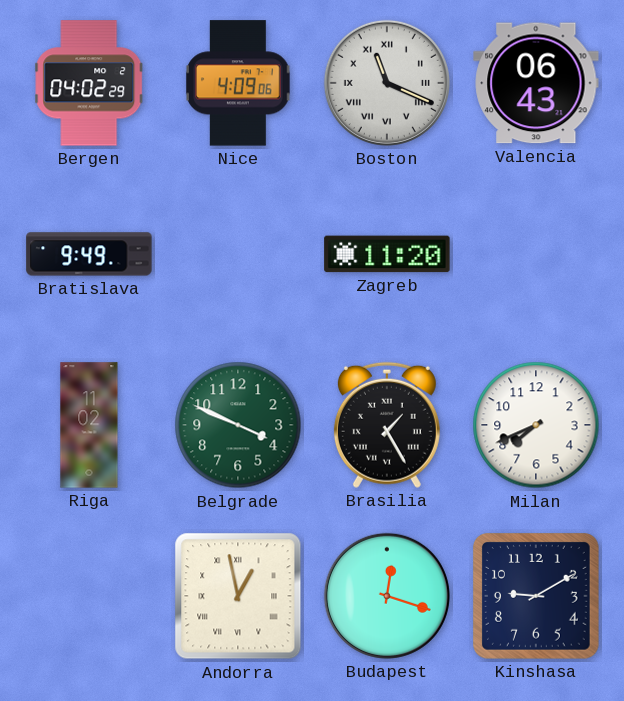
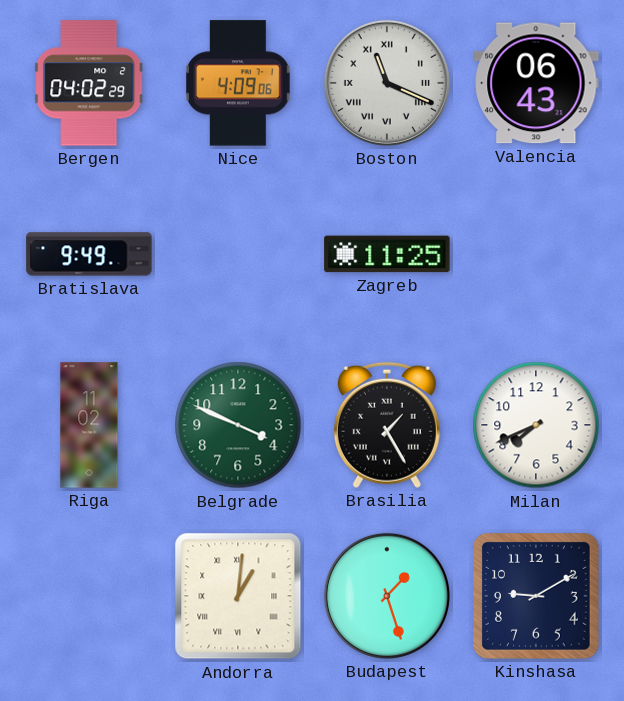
Zagreb: 11:20 -> 11:25
Andorra: 12:58 -> 1:01
Budapest: 12:18 -> 1:27
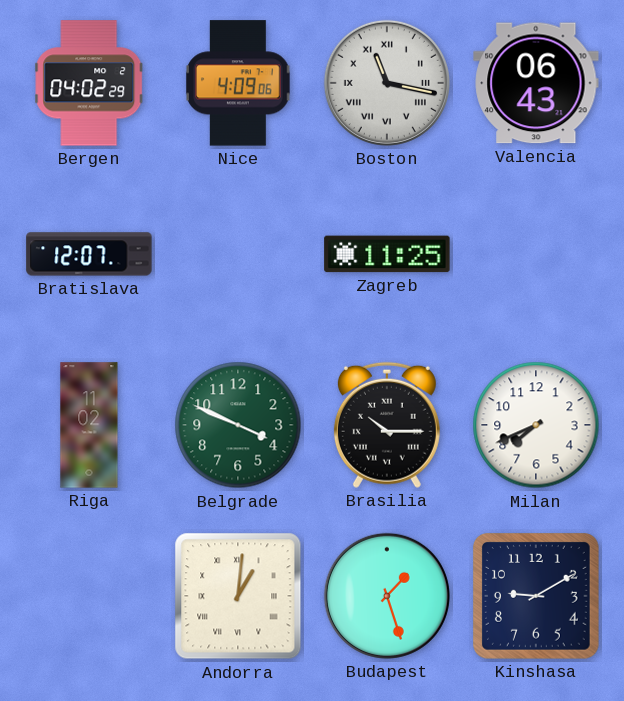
Boston: 11:19 -> 11:17
Bratislava: 9:49 -> 12:07
Brasilia: 1:25 -> 10:15
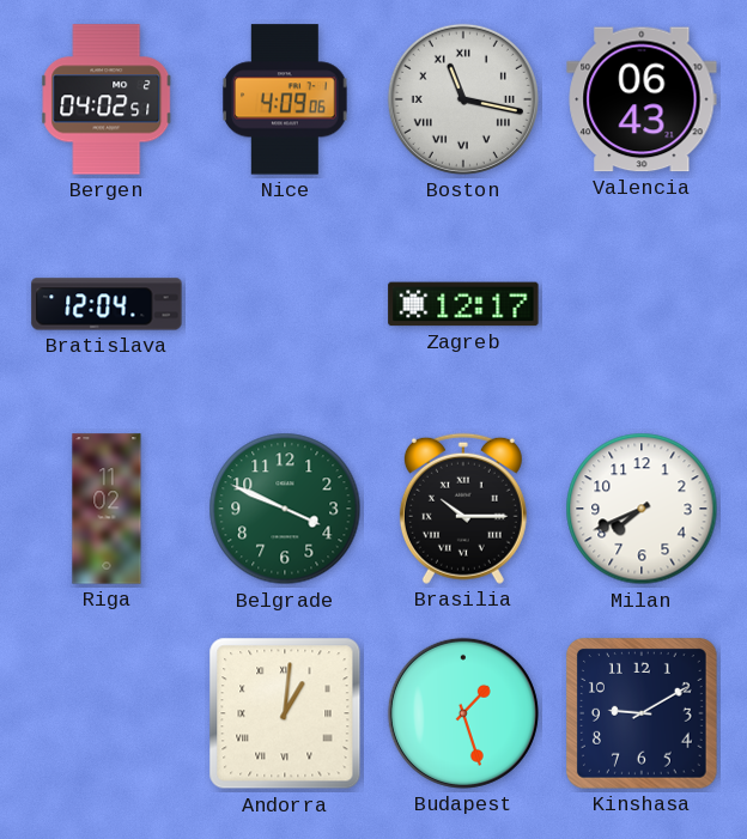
Bergen: 04:02:29 -> 04:02:51
Bratislava: 12:07 -> 12:04
Zagreb: 11:25 -> 12:17
